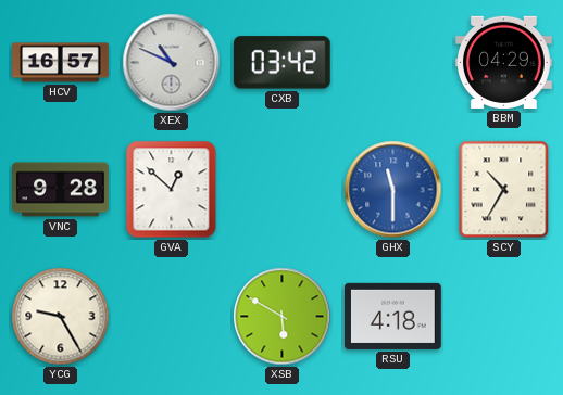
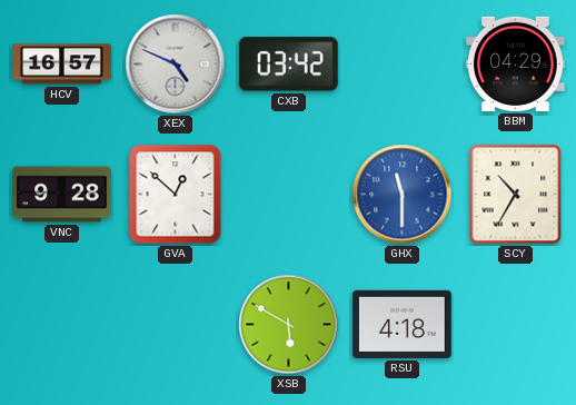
XEX: 10:49 -> 4:49
YCG: 9:25 -> none
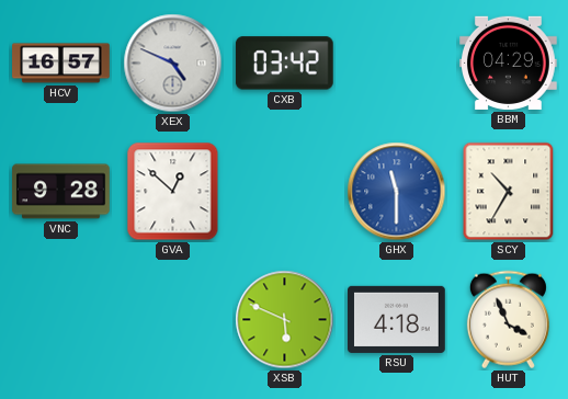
XSB: 5:50 -> 5:49
HUT: none -> 3:56
